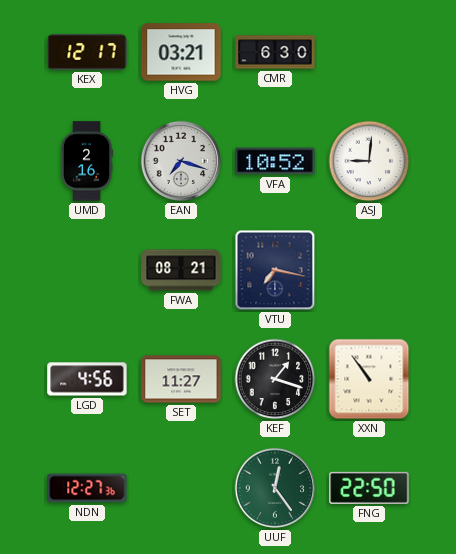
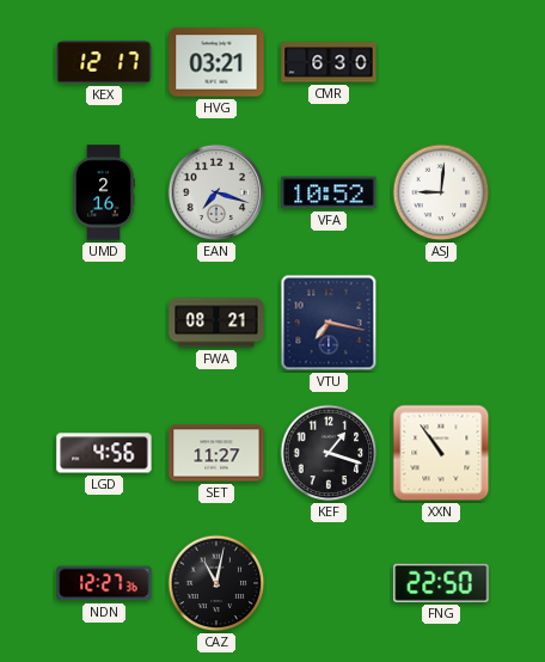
CAZ: none -> 11:02
UUF: 12:24 -> none
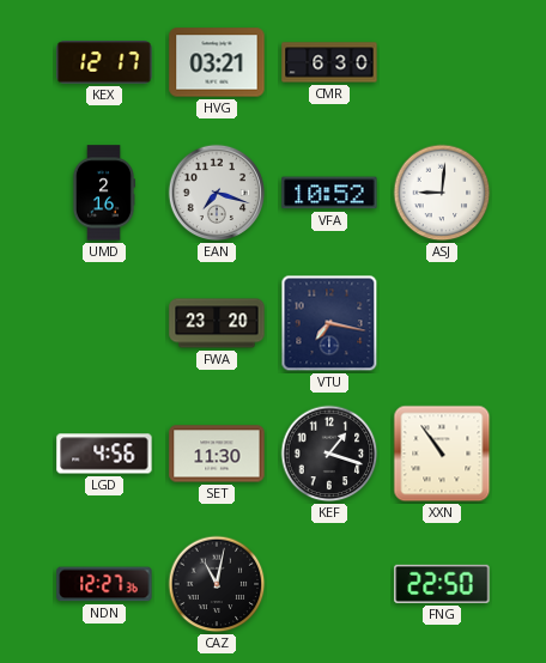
FWA: 08:21 -> 23:20
SET: 11:27 -> 11:30
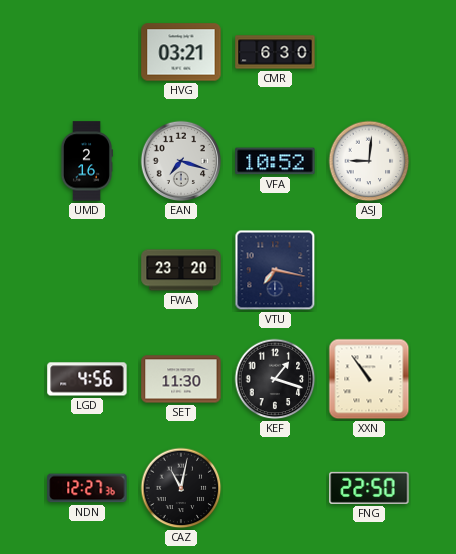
KEX: 12:17 -> none
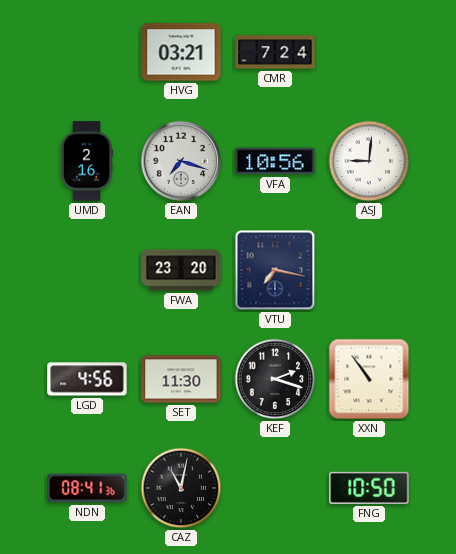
CMR: 6:30 -> 7:24
VFA: 10:52 -> 10:56
KEF: 1:18 -> 2:18
NDN: 12:27 -> 08:41
FNG: 22:50 -> 10:50
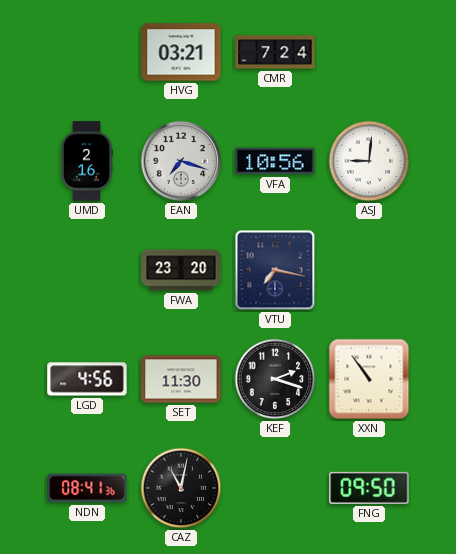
FNG: 10:50 -> 09:50
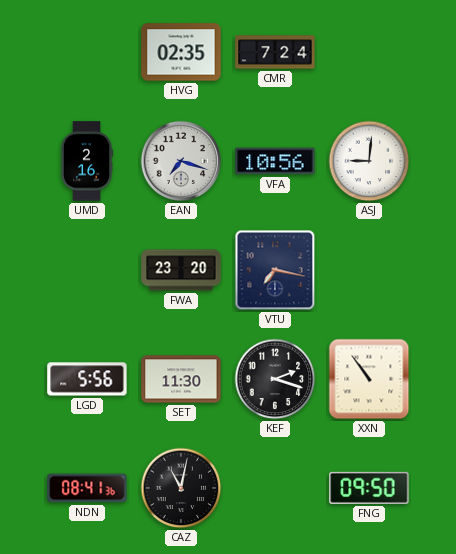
HVG: 03:21 -> 02:35
LGD: 4:56 -> 5:56
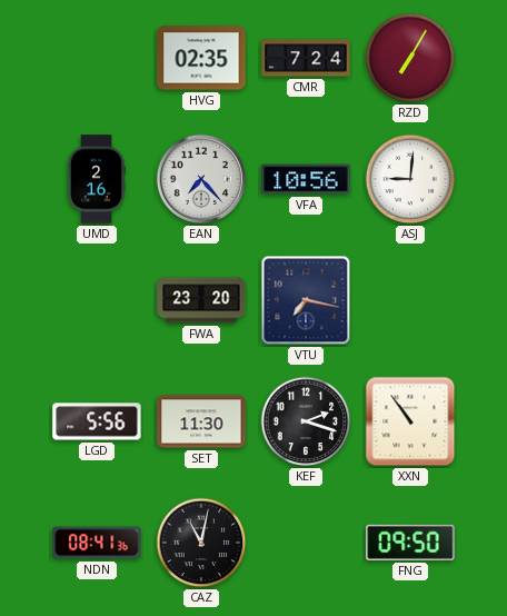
RZD: none -> 7:05
EAN: 7:18 -> 7:23
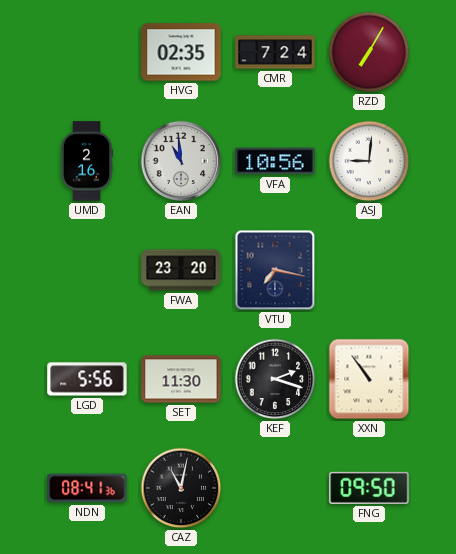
EAN: 7:23 -> 10:59
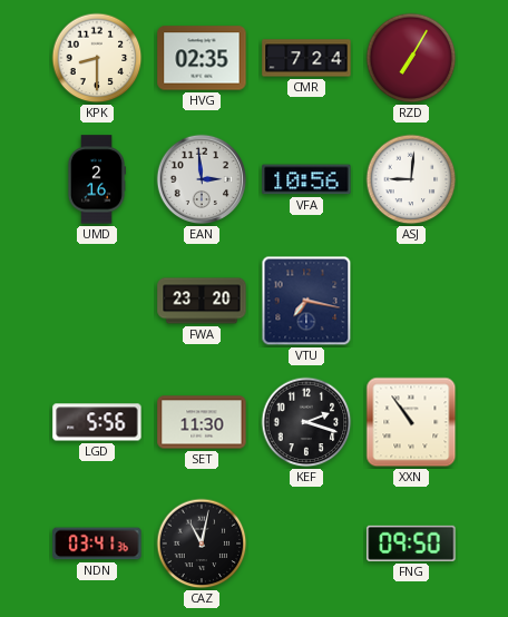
KPK: none -> 8:30
EAN: 10:59 -> 2:59
NDN: 08:41 -> 03:41
